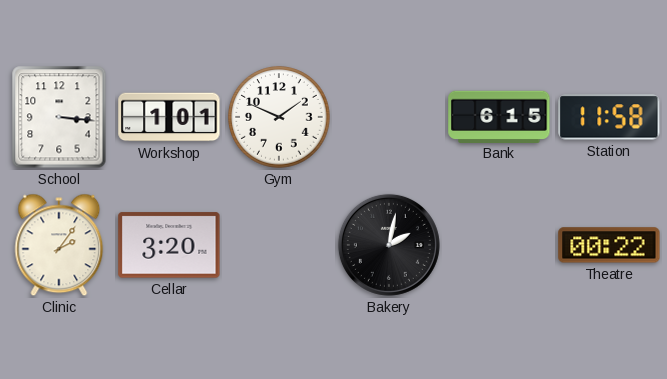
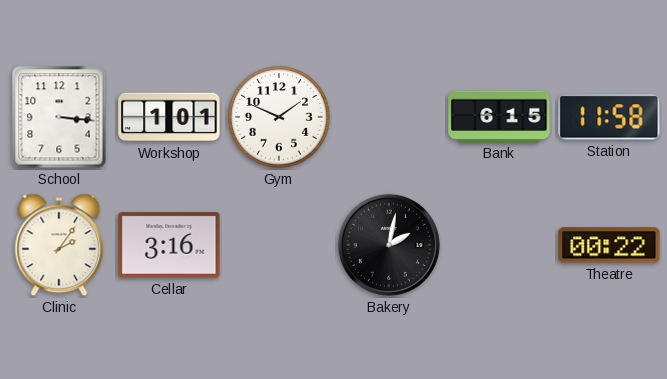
Cellar: 3:20 -> 3:16
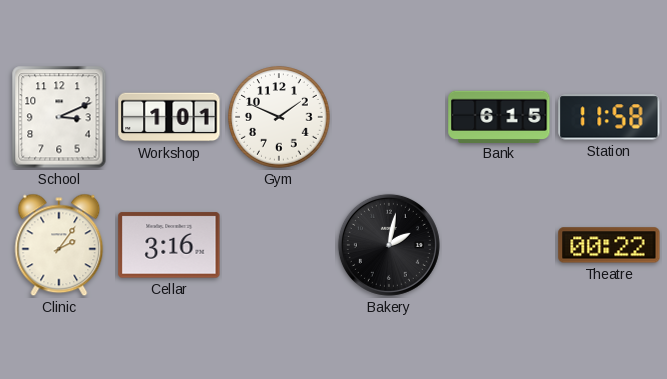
School: 3:16 -> 3:11
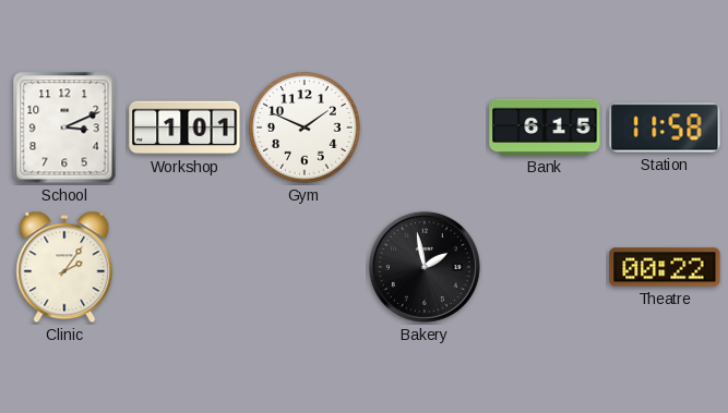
Cellar: 3:16 -> none
Bakery: 2:02 -> 1:58
